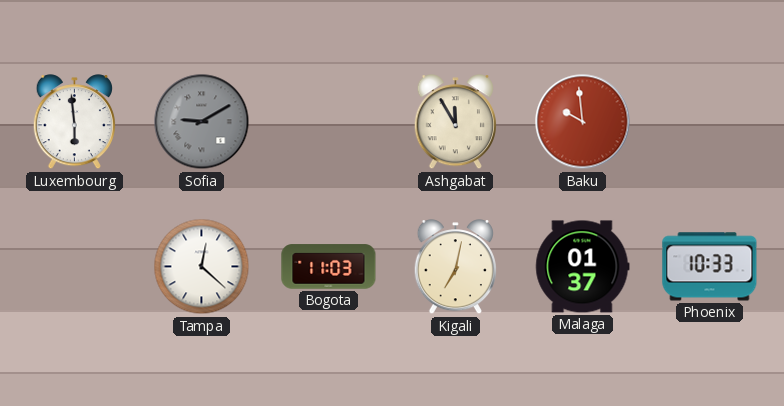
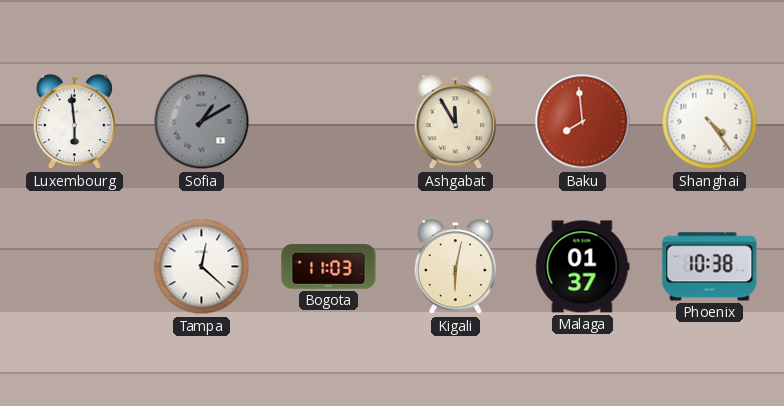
Sofia: 9:10 -> 1:10
Baku: 9:59 -> 7:59
Shanghai: none -> 4:24
Kigali: 7:02 -> 6:02
Phoenix: 10:33 -> 10:38
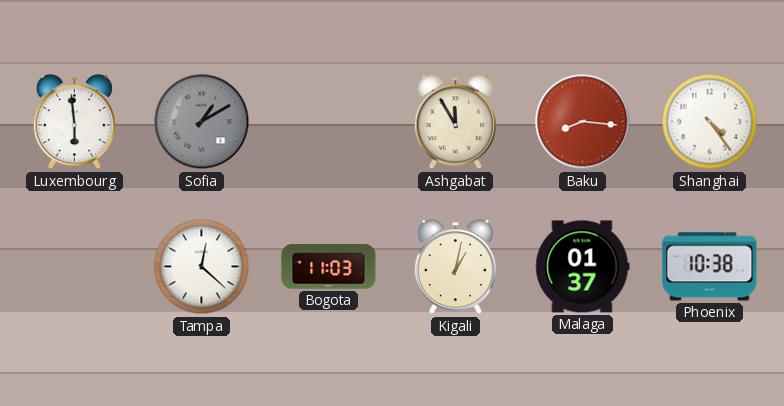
Baku: 7:59 -> 8:16
Kigali: 6:02 -> 1:02
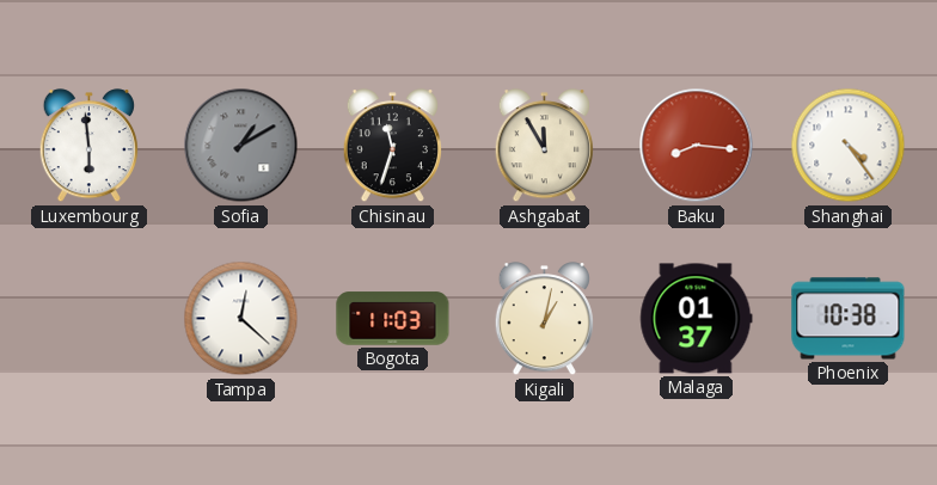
Chisinau: none -> 11:33
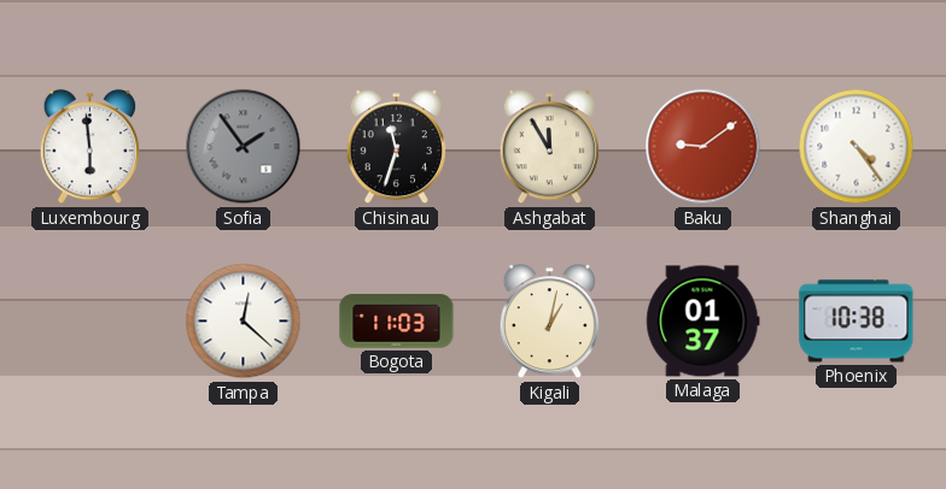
Sofia: 1:10 -> 1:54
Baku: 8:16 -> 9:09
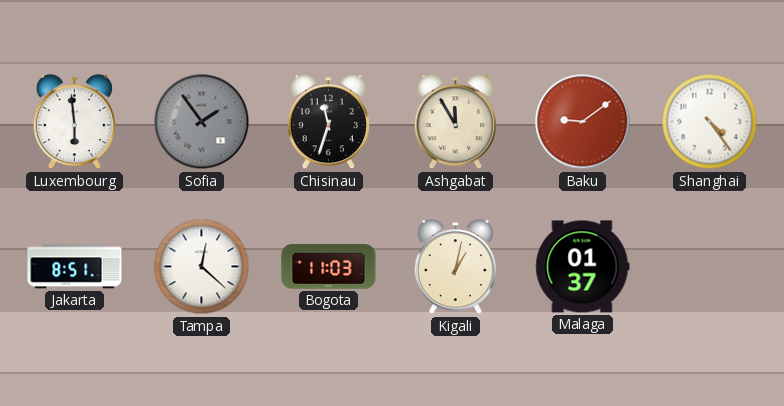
Jakarta: none -> 8:51
Phoenix: 10:38 -> none
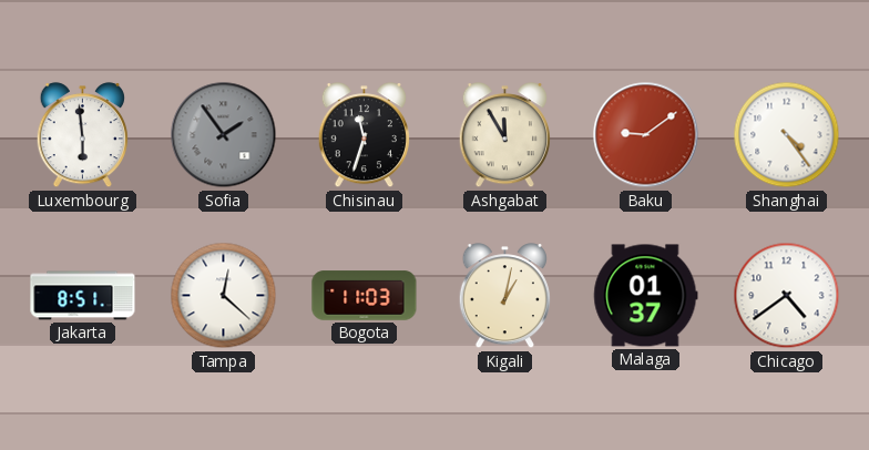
Chicago: none -> 4:39
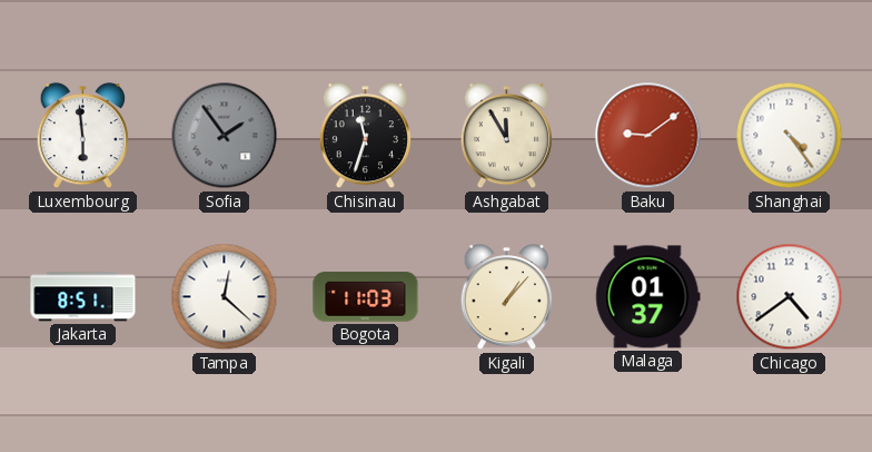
Kigali: 1:02 -> 1:07
